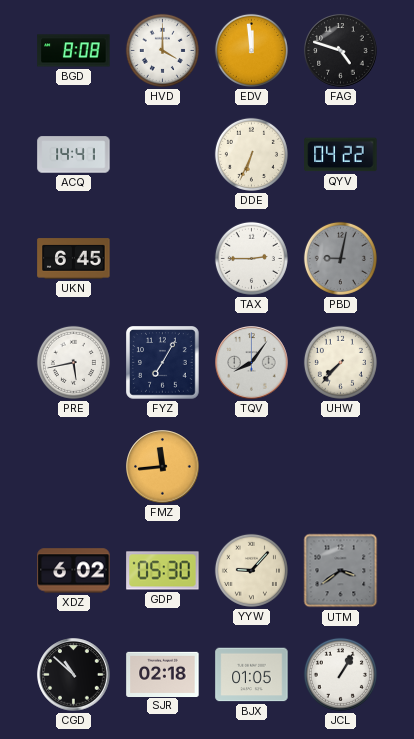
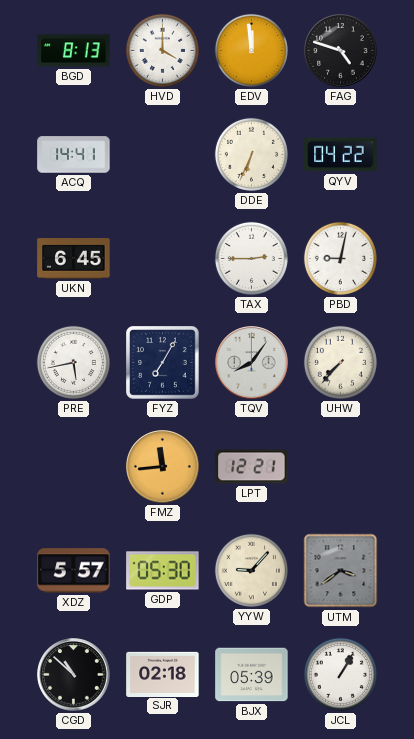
BGD: 8:08 -> 8:13
PBD dial: grey -> white
LPT: none -> 12:21
XDZ: 6:02 -> 5:57
BJX: 01:05 -> 05:39
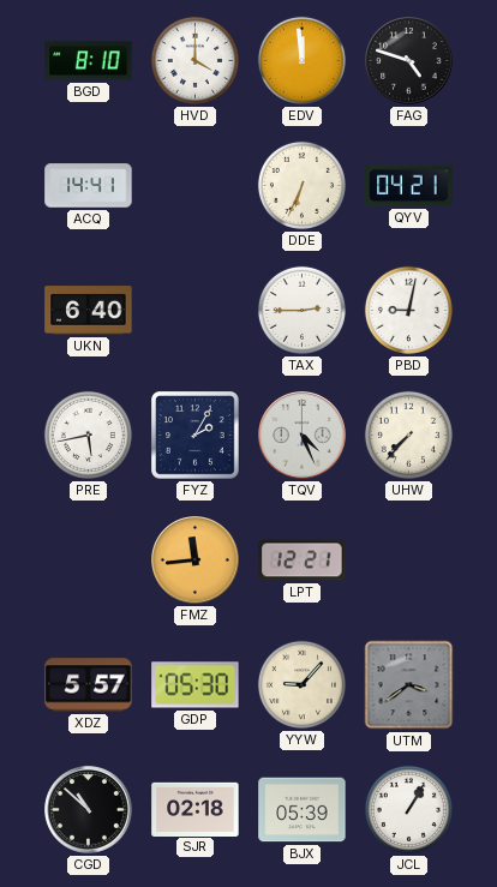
BGD: 8:13 -> 8:10
QYV: 04:22 -> 04:21
UKN: 6:45 -> 6:40
FYZ: 7:05 -> 2:05
TQV: 8:06 -> 4:26
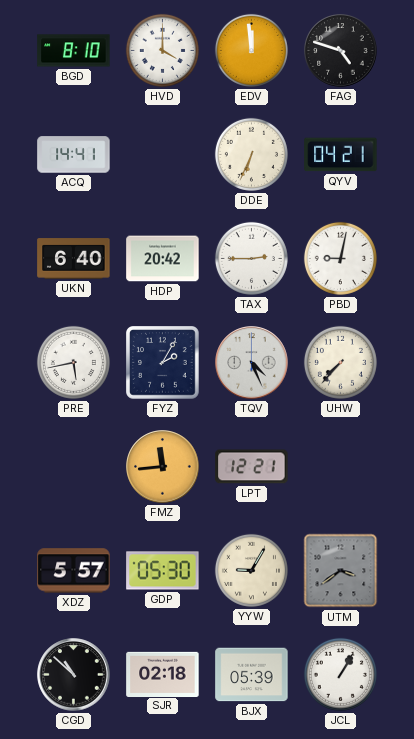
HDP: none -> 20:42
YYW: 9:07 -> 9:05
